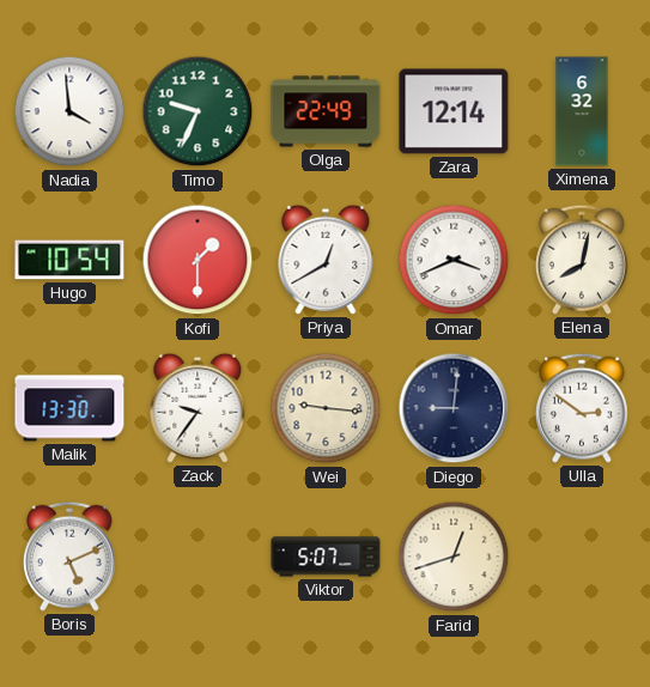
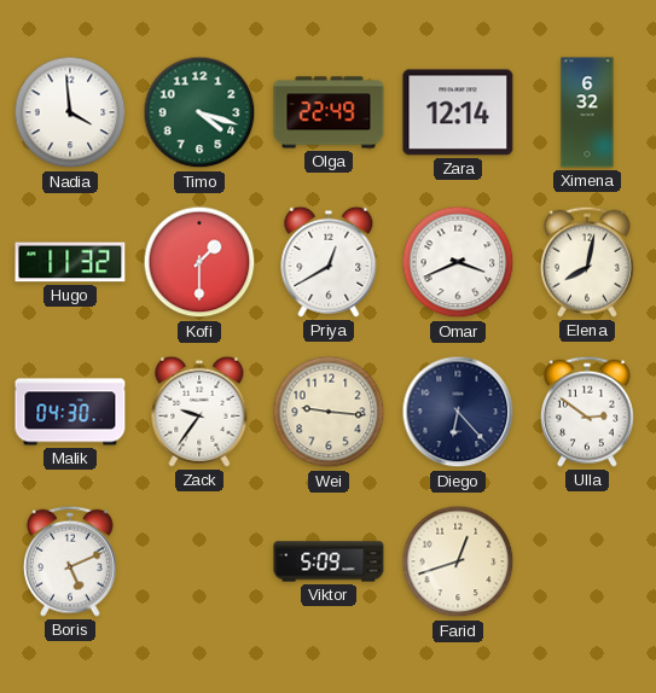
Timo: 9:34 -> 4:18
Hugo: 10:54 -> 11:32
Malik: 13:30 -> 04:30
Diego: 9:01 -> 6:23
Viktor: 5:07 -> 5:09
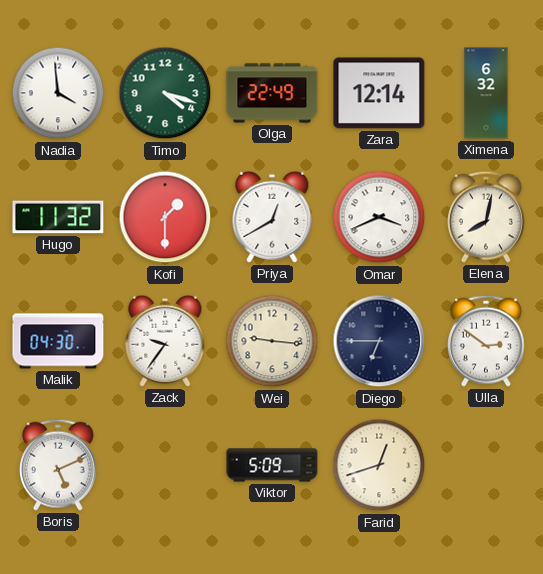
Diego: 6:23 -> 6:45
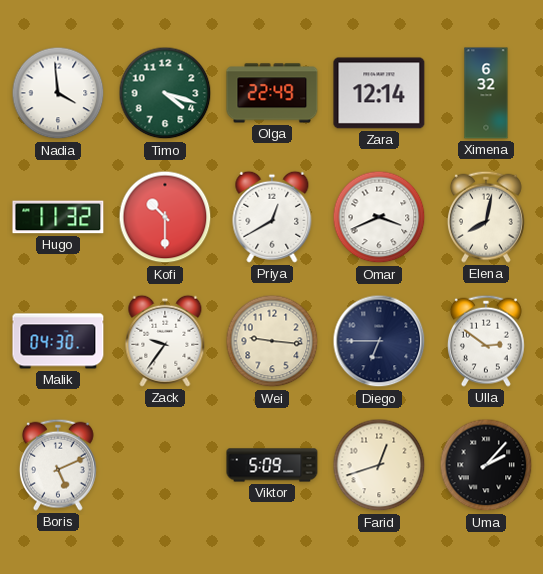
Kofi: 1:30 -> 10:30
Uma: none -> 2:07
